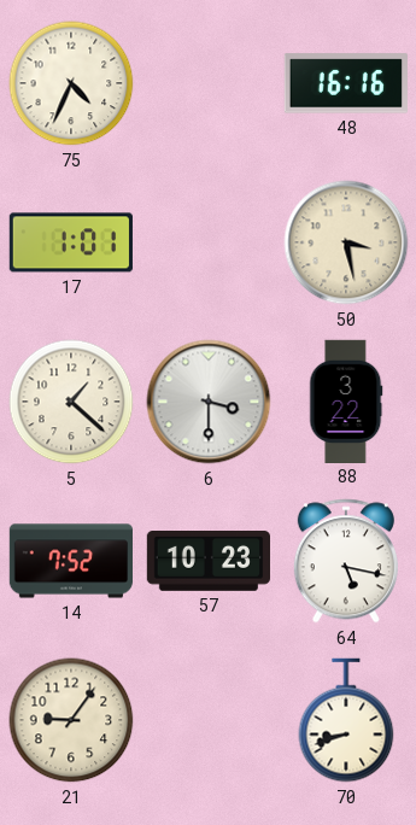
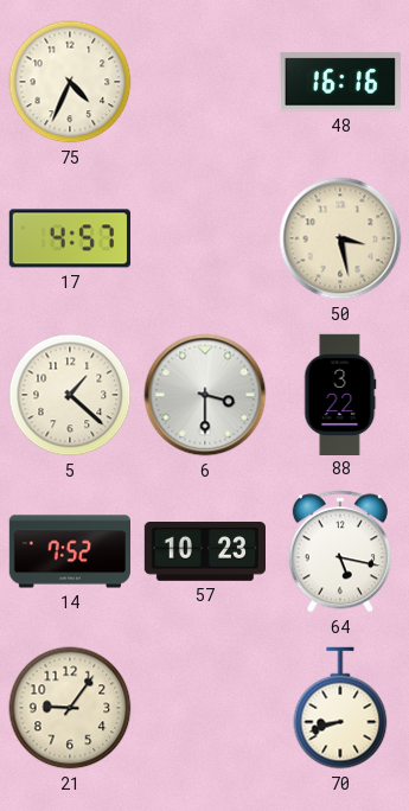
17: 1:01 -> 4:57
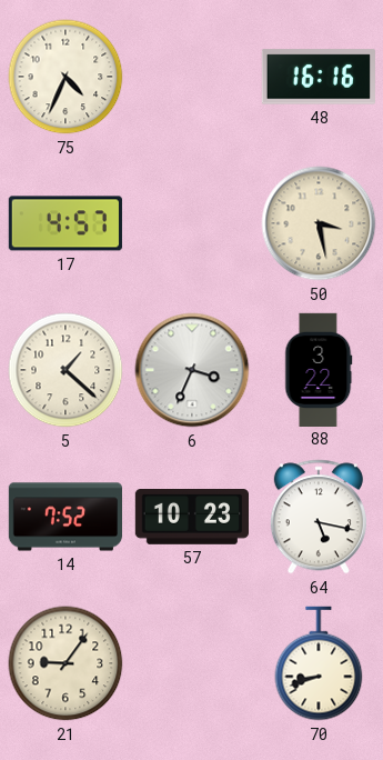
6: 3:30 -> 3:34
